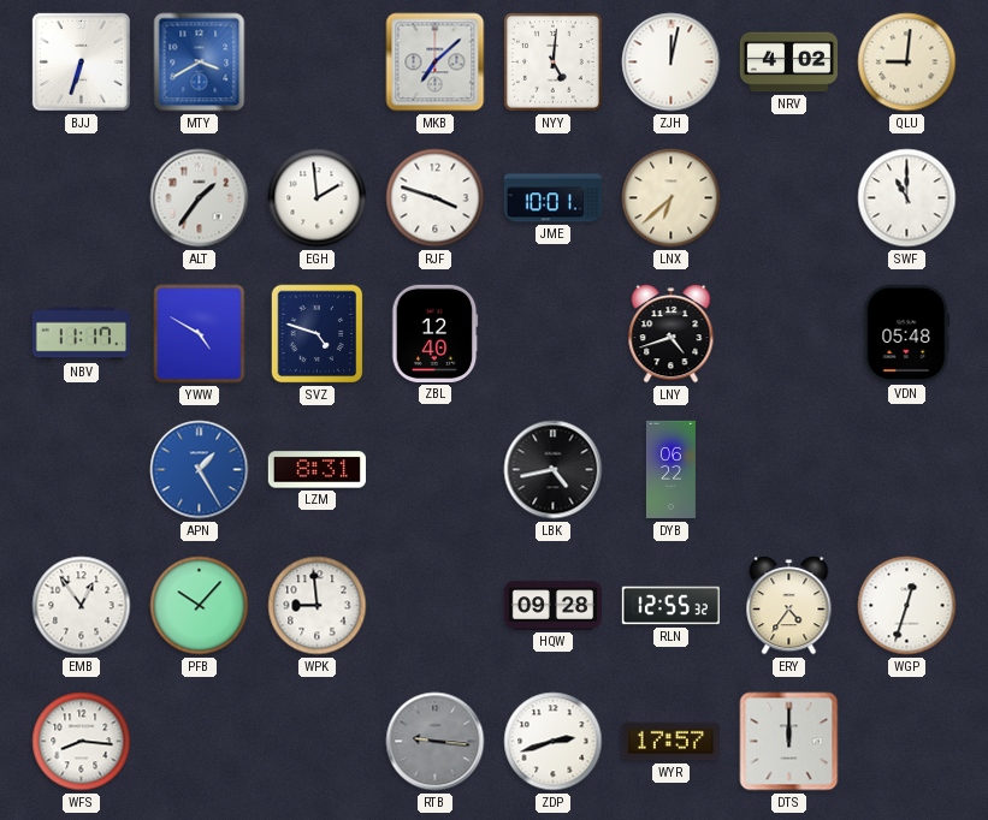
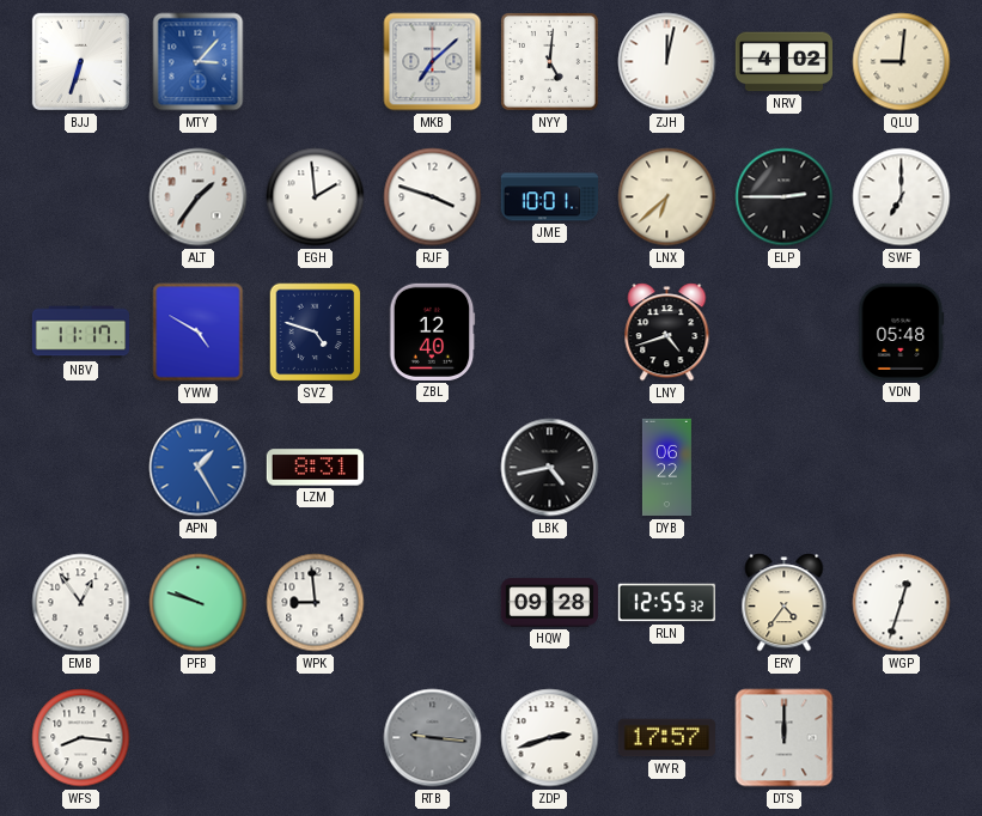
MTY: 3:40 -> 3:07
ELP: none -> 2:45
SWF: 11:00 -> 7:00
PFB: 10:07 -> 9:48
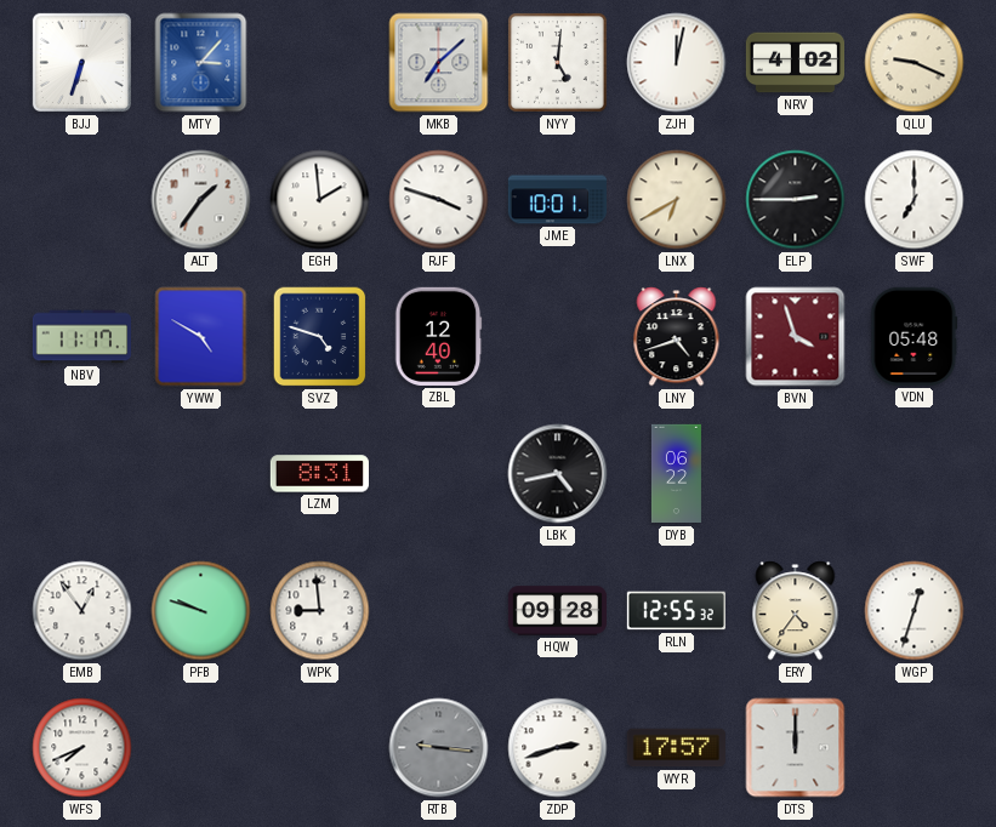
QLU: 9:01 -> 9:19
LNX: 6:38 -> 6:40
BVN: none -> 3:57
APN: 1:25 -> none
WFS: 8:16 -> 7:41
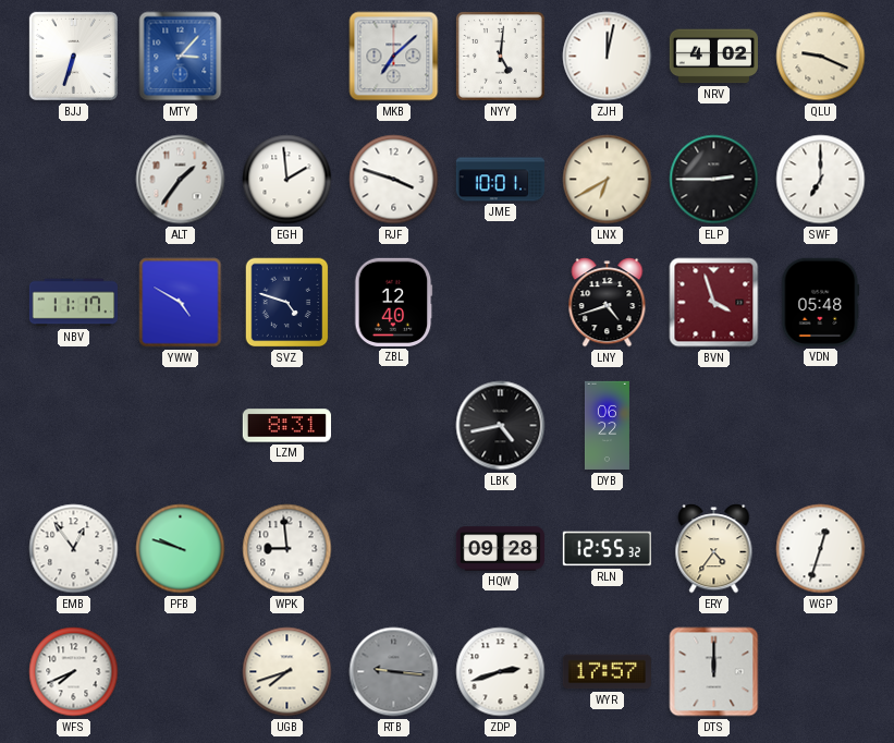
UGB: none -> 7:42
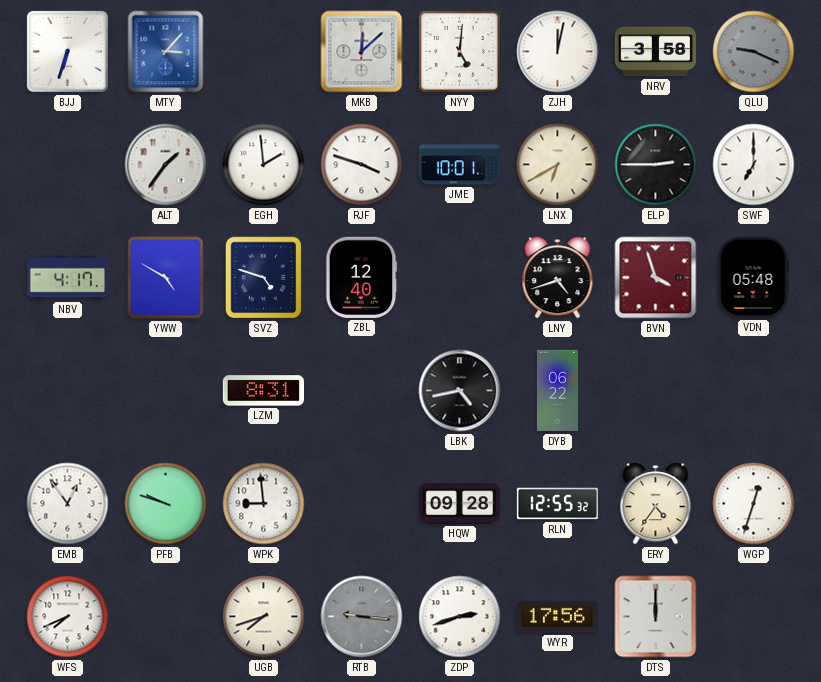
MKB: 7:08 -> 12:08
NRV: 4:02 -> 3:58
QLU dial: cream -> grey
NBV: 11:17 -> 4:17
WYR: 17:57 -> 17:56
